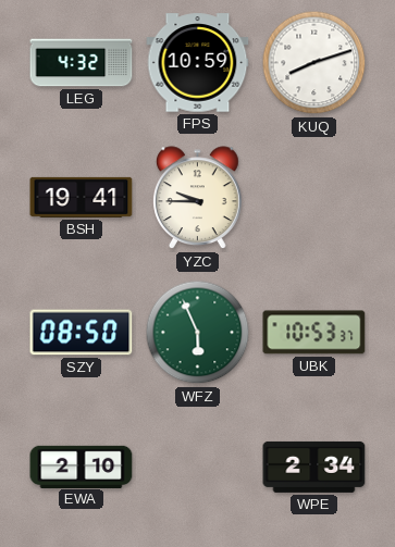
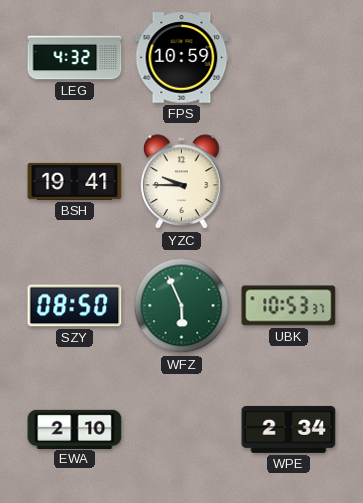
KUQ: 8:12 -> none
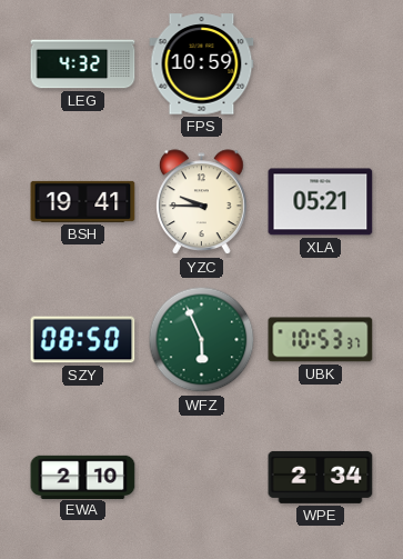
XLA: none -> 05:21
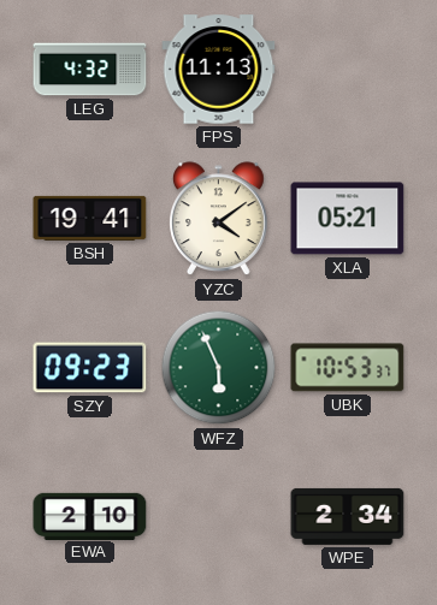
FPS: 10:59 -> 11:13
YZC: 9:45 -> 4:09
SZY: 08:50 -> 09:23
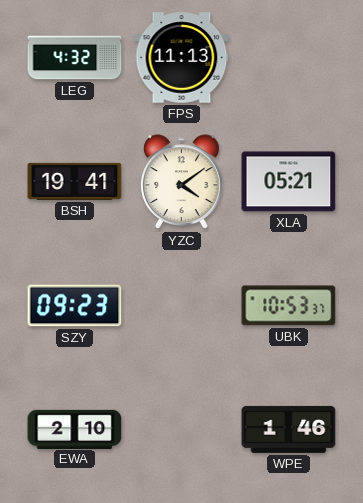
WFZ: 5:56 -> none
WPE: 2:34 -> 1:46
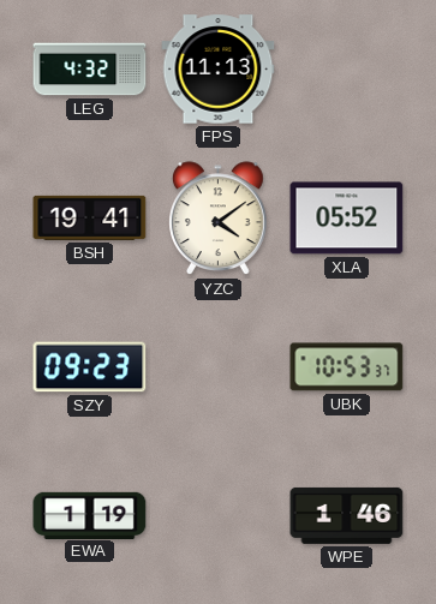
XLA: 05:21 -> 05:52
EWA: 2:10 -> 1:19
